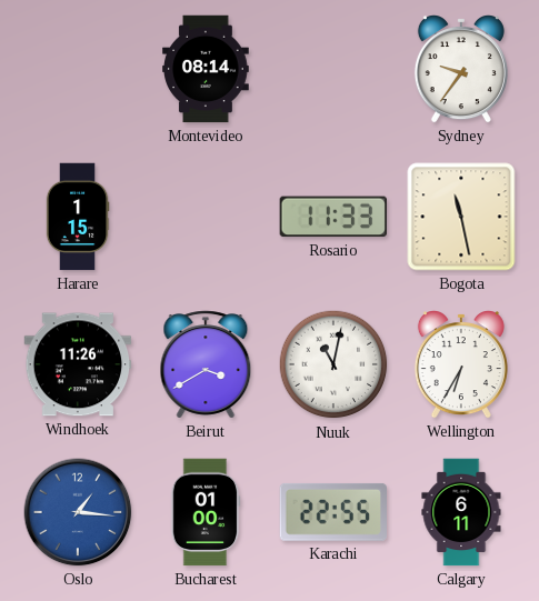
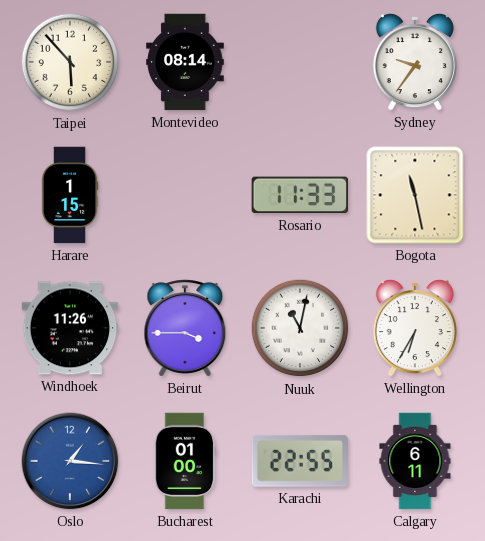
Taipei: none -> 5:53
Beirut: 3:40 -> 3:45
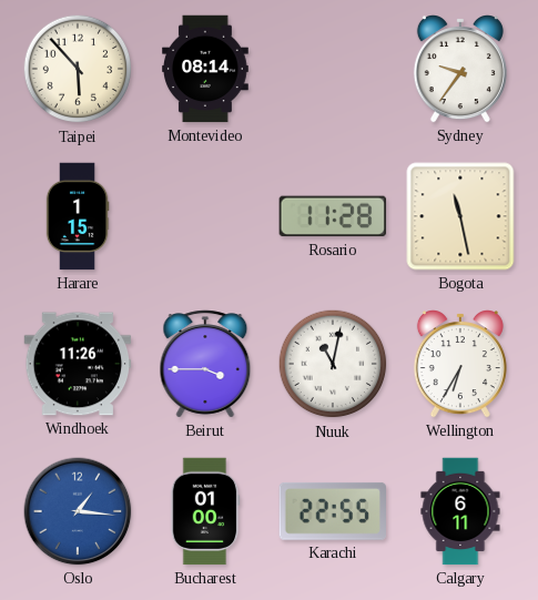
Rosario: 11:33 -> 11:28
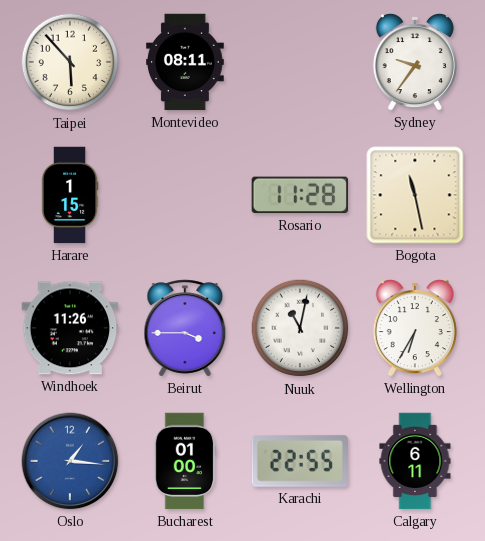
Montevideo: 08:14 -> 08:11
